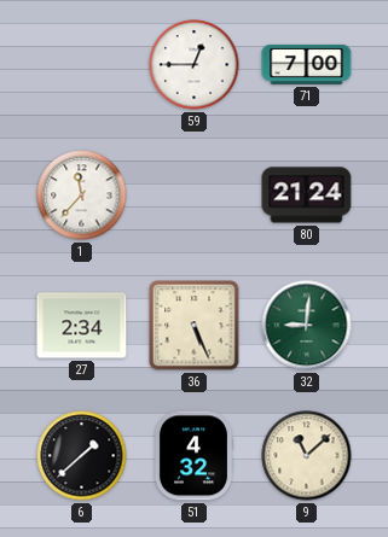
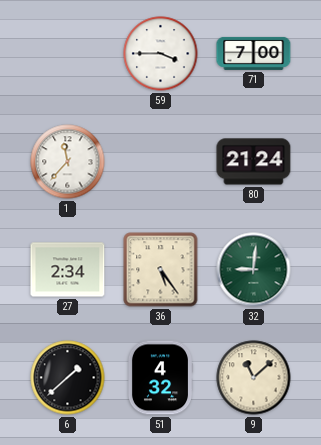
59: 12:45 -> 3:45
36: 5:26 -> 5:24
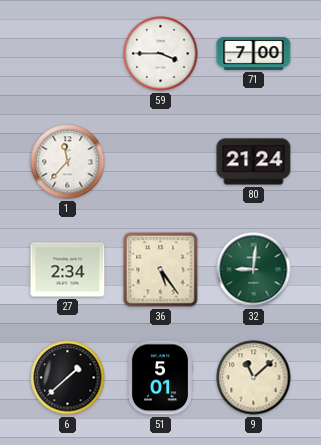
51: 4:32 -> 5:01
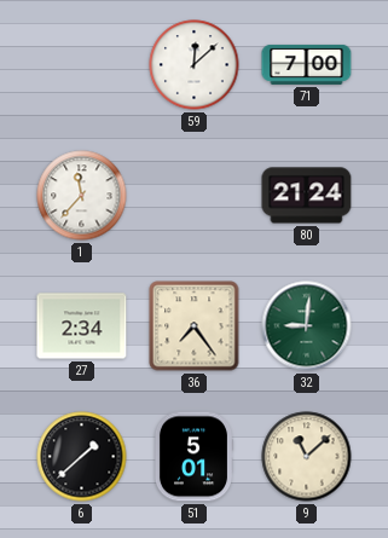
59: 3:45 -> 12:08
36: 5:24 -> 7:24
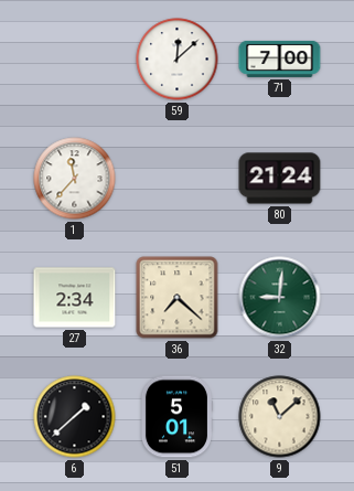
36: 7:24 -> 7:22
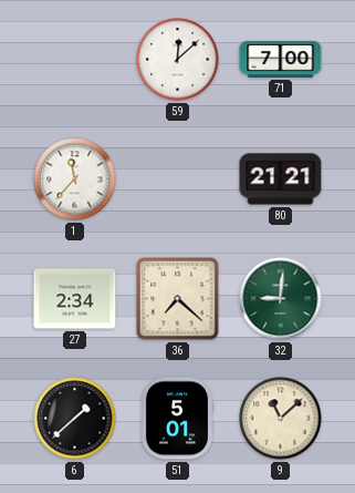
80: 21:24 -> 21:21
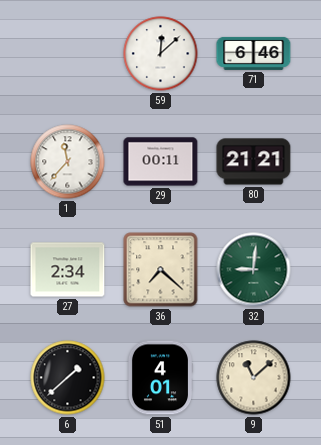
71: 7:00 -> 6:46
29: none -> 00:11
51: 5:01 -> 4:01
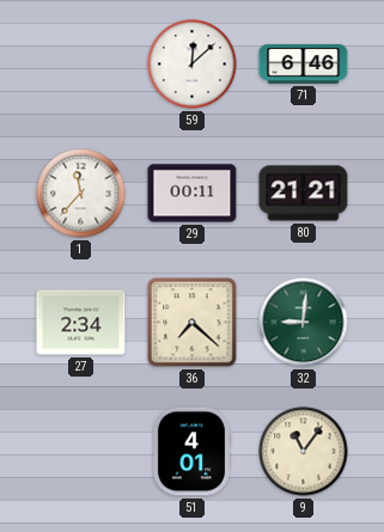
6: 1:38 -> none
9: 11:08 -> 11:06
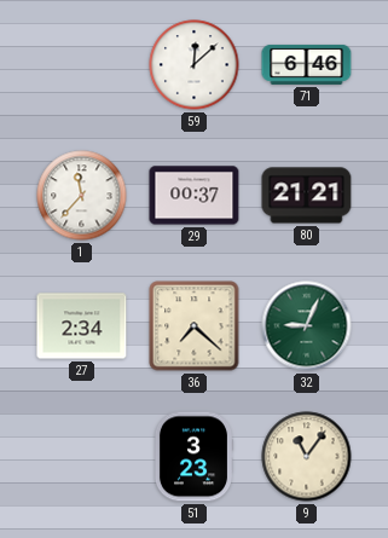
29: 00:11 -> 00:37
32: 9:01 -> 9:04
51: 4:01 -> 3:23
